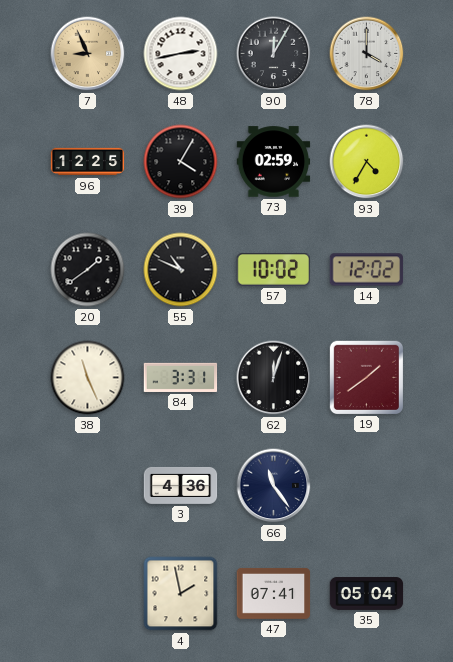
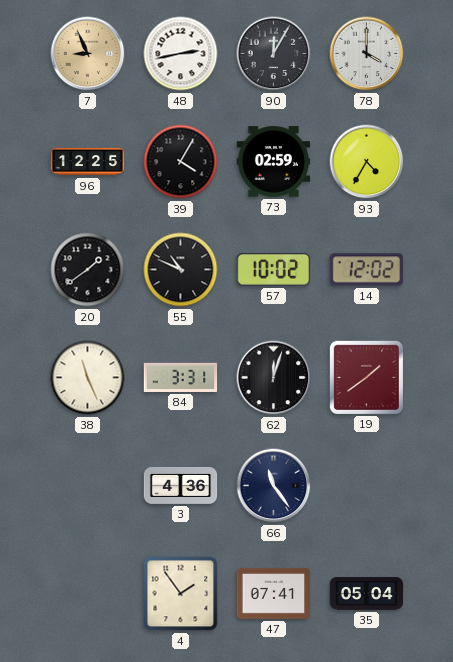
4: 1:58 -> 1:54
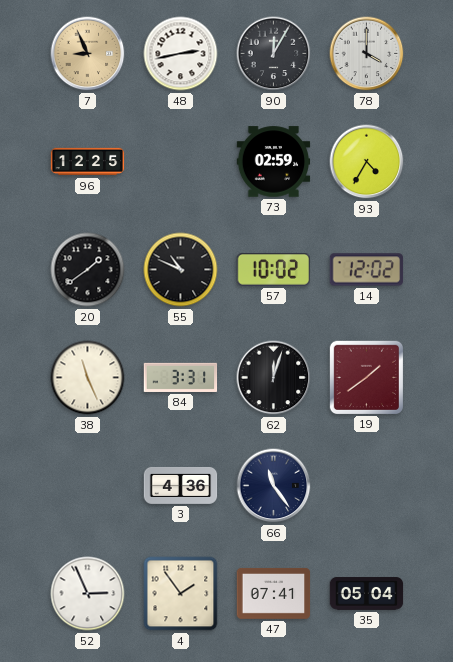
39: 4:05 -> none
52: none -> 2:56
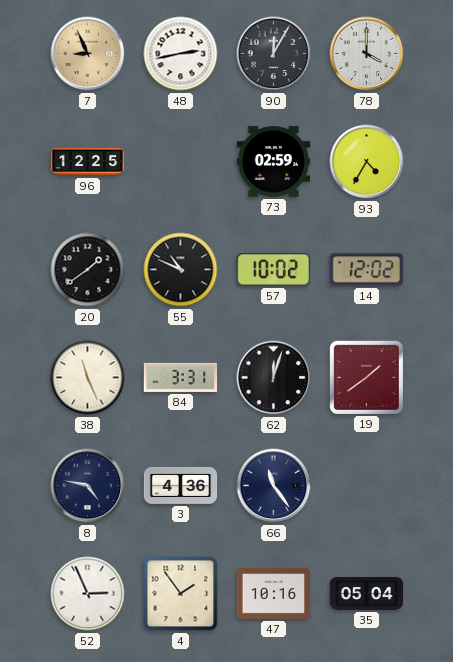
8: none -> 4:47
47: 07:41 -> 10:16
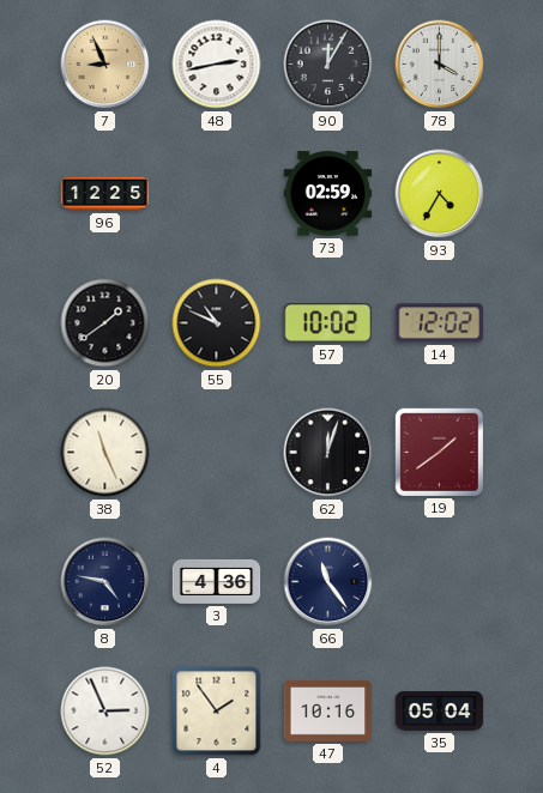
84: 3:31 -> none
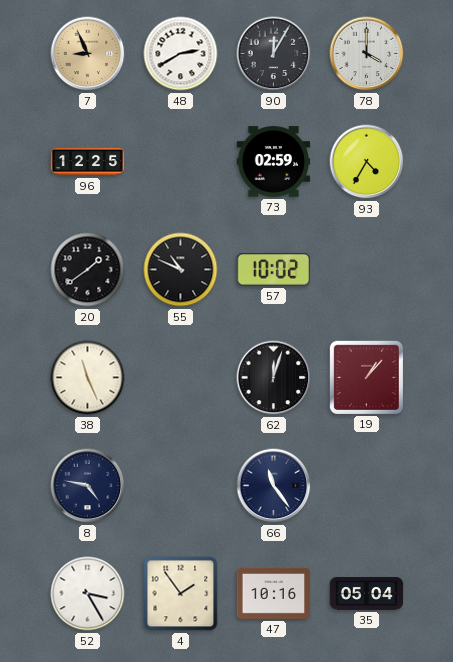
48: 2:43 -> 2:40
14: 12:02 -> none
19: 1:39 -> 1:07
3: 4:36 -> none
52: 2:56 -> 3:25
